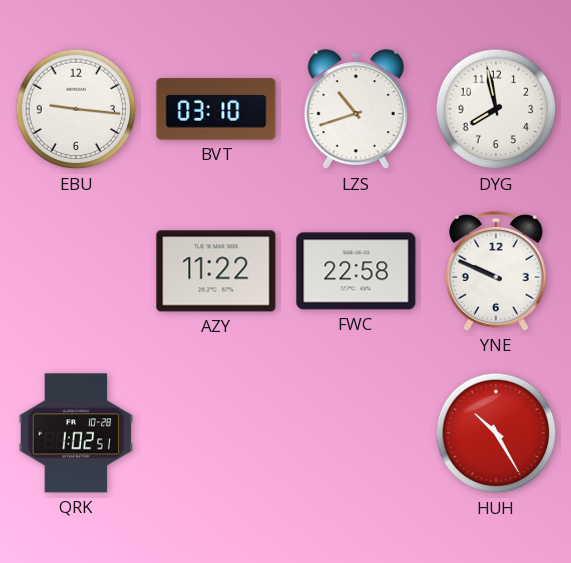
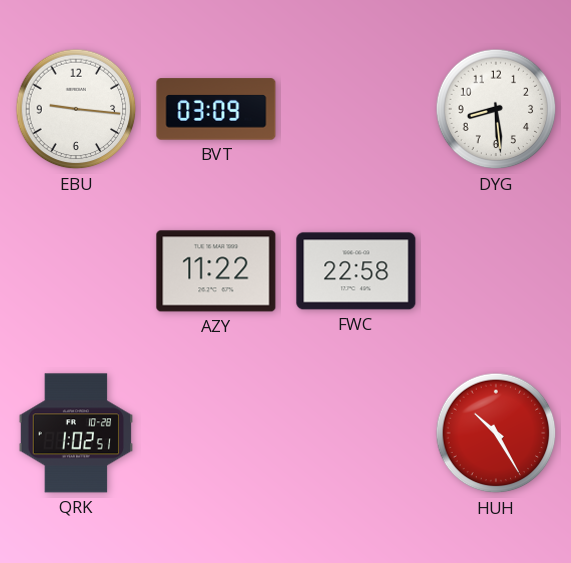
BVT: 03:10 -> 03:09
LZS: 10:42 -> none
DYG: 7:58 -> 8:29
YNE: 9:49 -> none
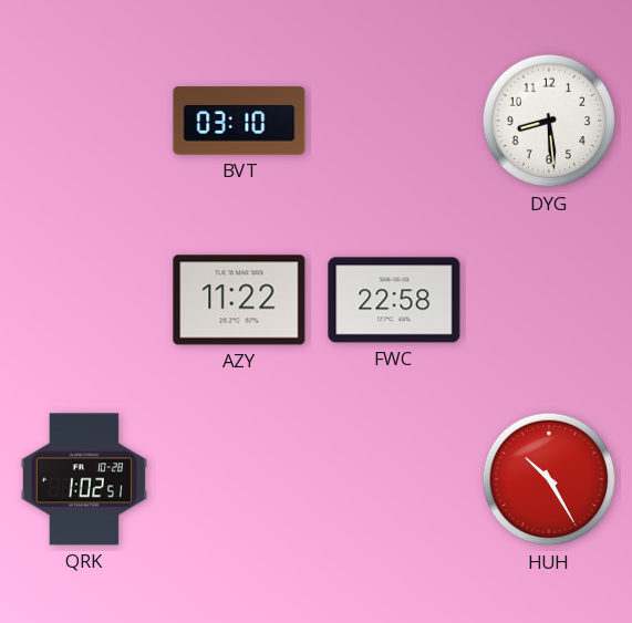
EBU: 9:16 -> none
BVT: 03:09 -> 03:10
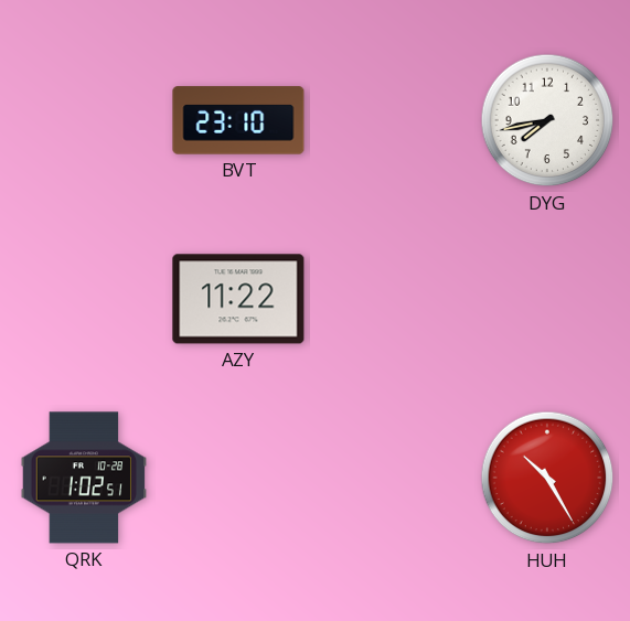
BVT: 03:10 -> 23:10
DYG: 8:29 -> 7:43
FWC: 22:58 -> none
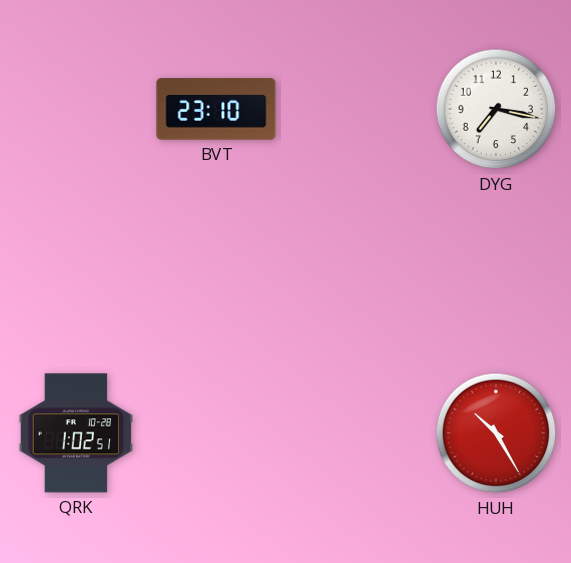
DYG: 7:43 -> 7:17
AZY: 11:22 -> none
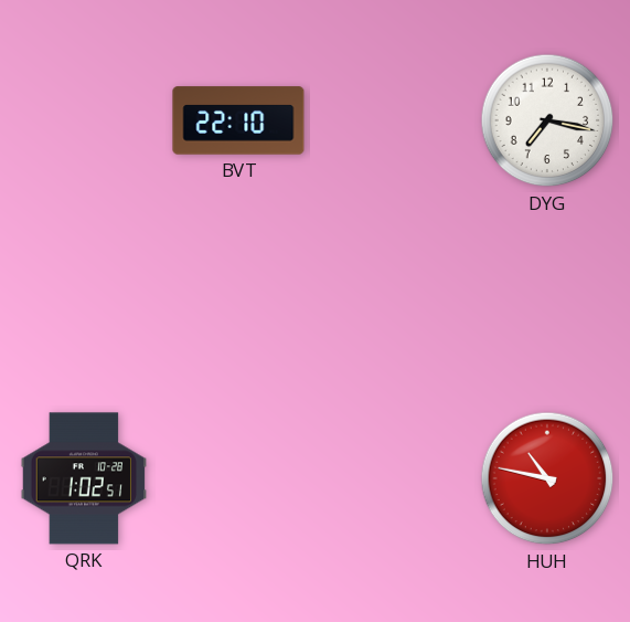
BVT: 23:10 -> 22:10
HUH: 10:25 -> 10:47
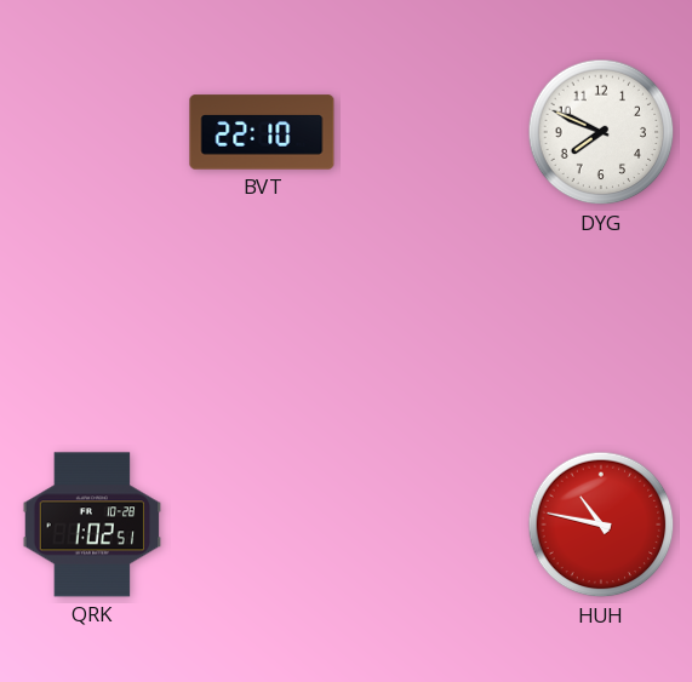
DYG: 7:17 -> 7:49
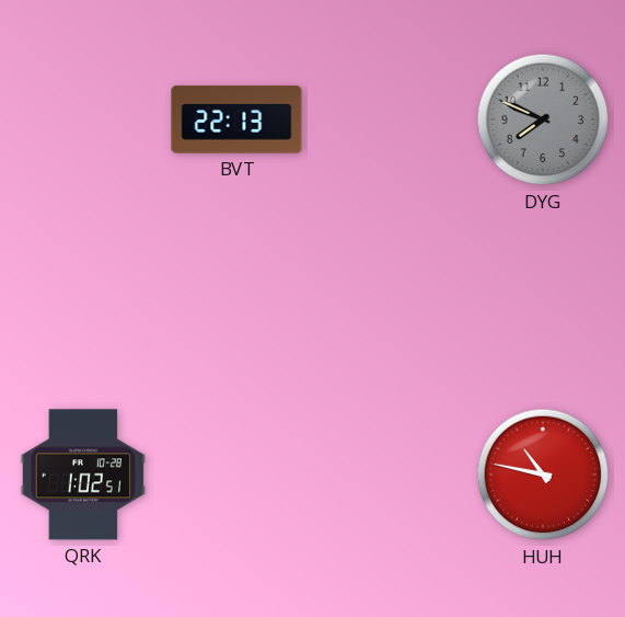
BVT: 22:10 -> 22:13
DYG dial: white -> grey
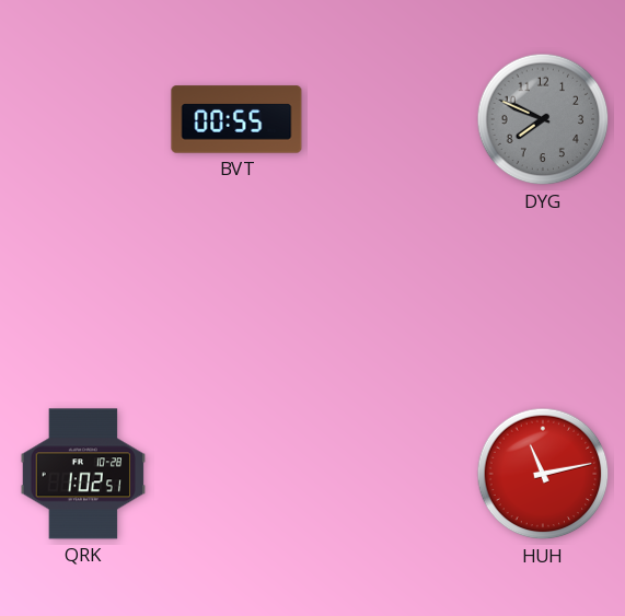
BVT: 22:13 -> 00:55
HUH: 10:47 -> 11:13
